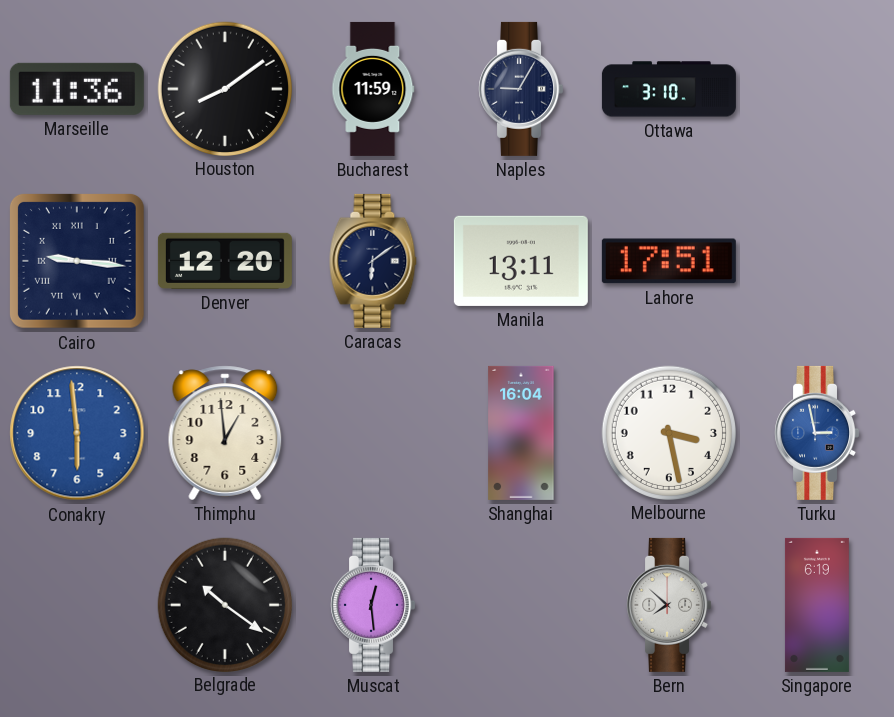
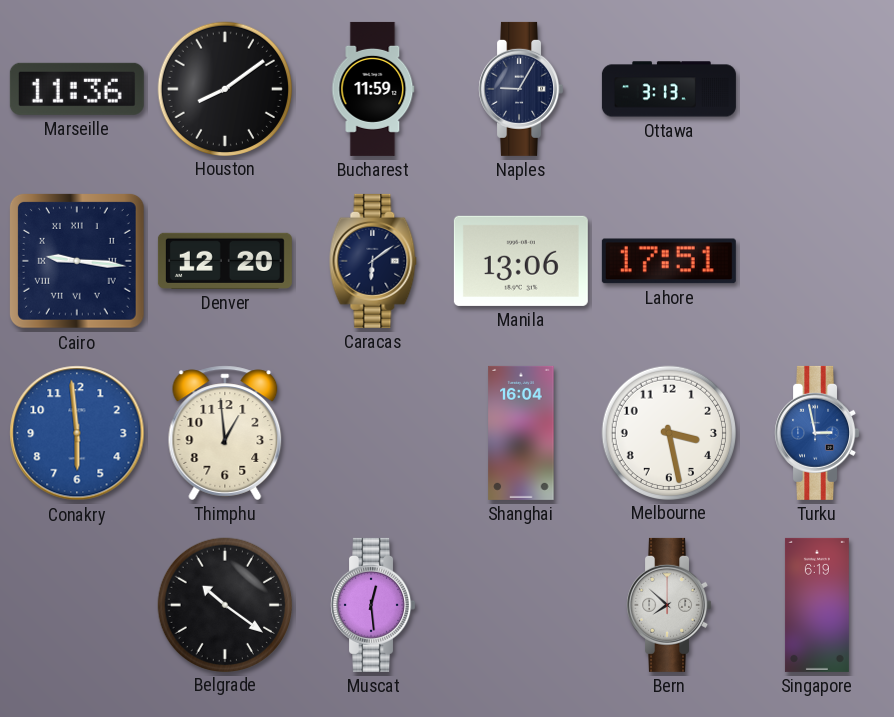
Ottawa: 3:10 -> 3:13
Manila: 13:11 -> 13:06
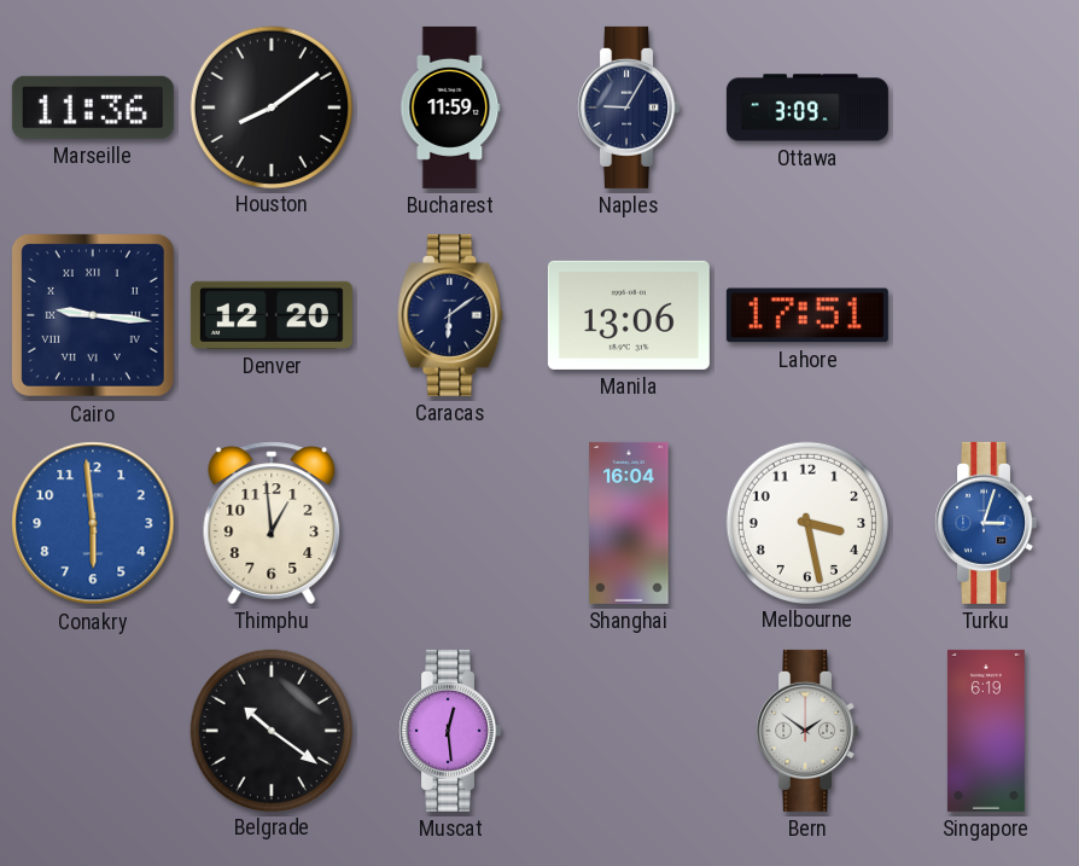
Ottawa: 3:13 -> 3:09
Turku: 2:58 -> 3:03
Bern: 7:52 -> 1:51
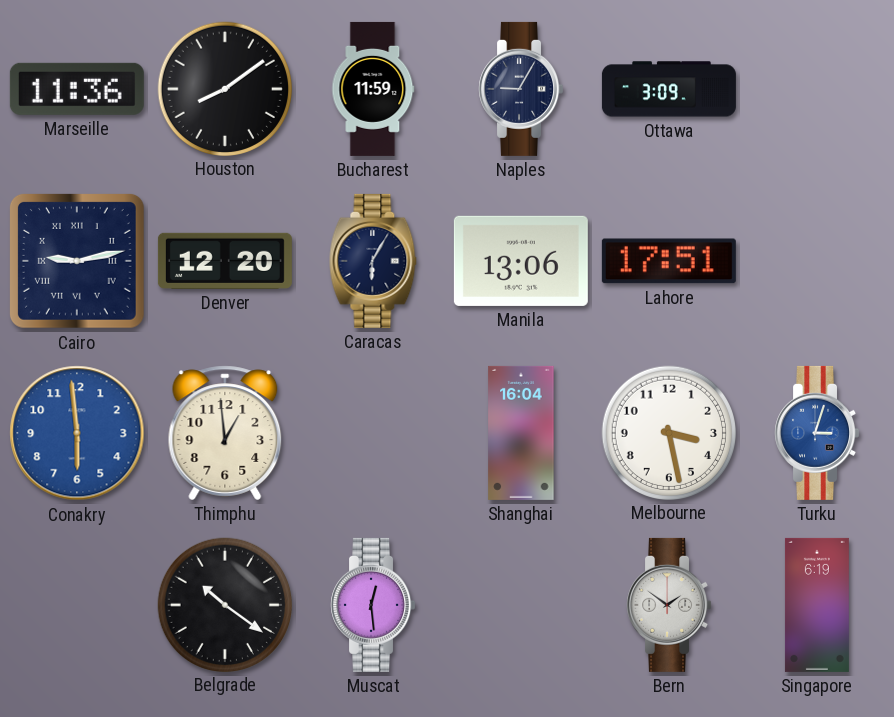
Cairo: 9:16 -> 9:13
Caracas: 6:09 -> 6:05
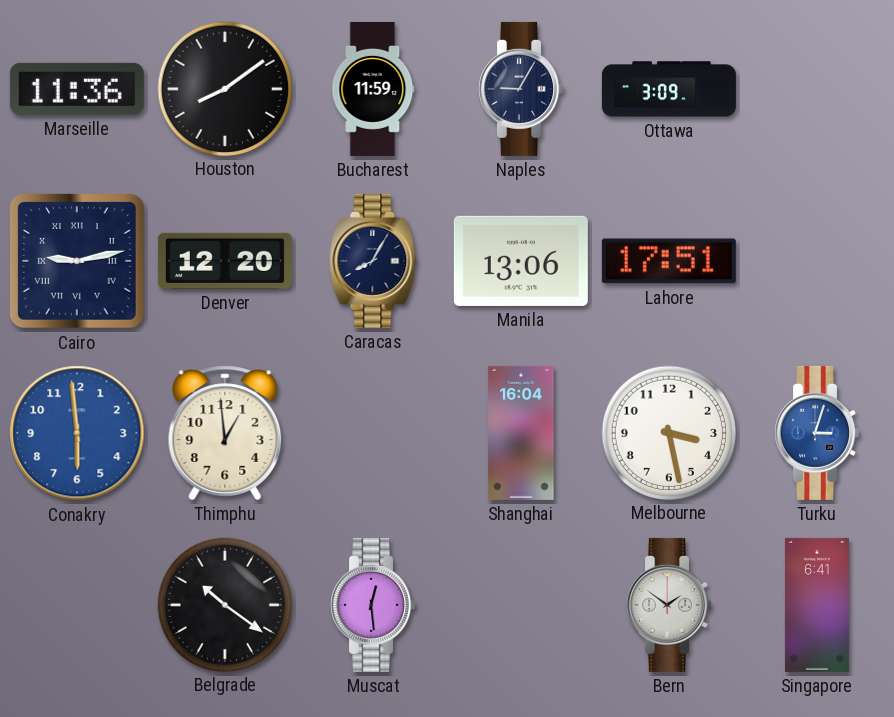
Caracas: 6:05 -> 8:05
Singapore: 6:19 -> 6:41
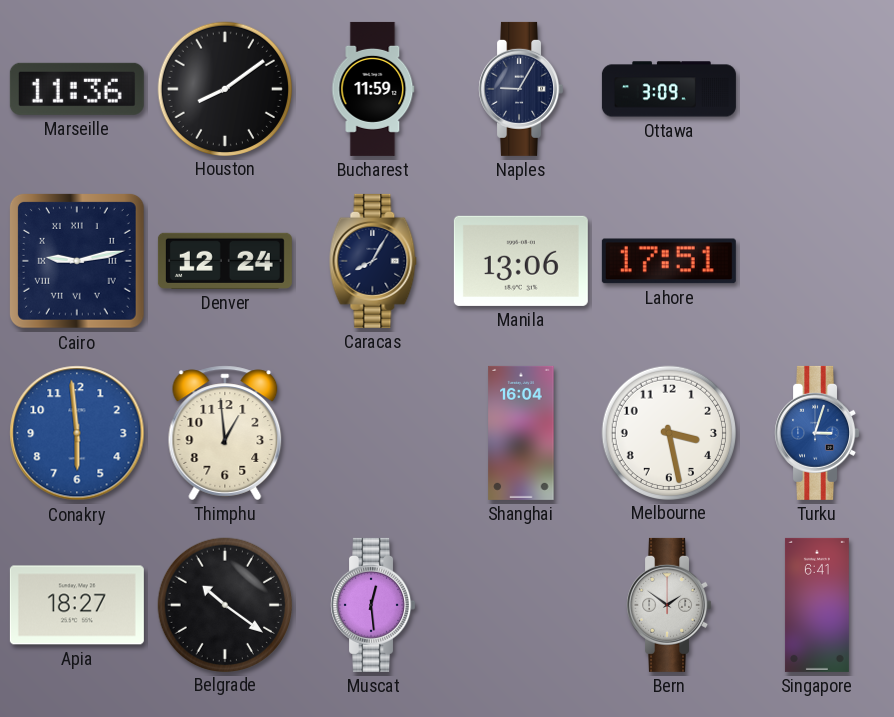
Denver: 12:20 -> 12:24
Apia: none -> 18:27
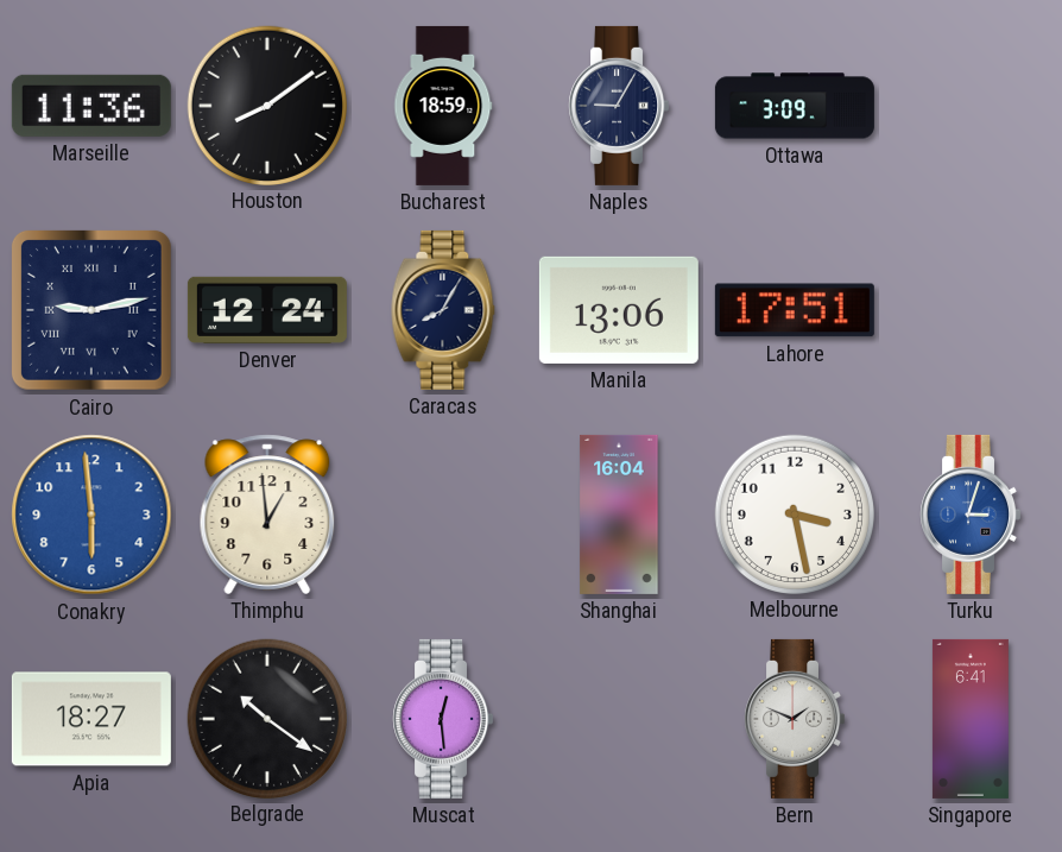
Bucharest: 11:59 -> 18:59
Bern: 1:51 -> 1:49
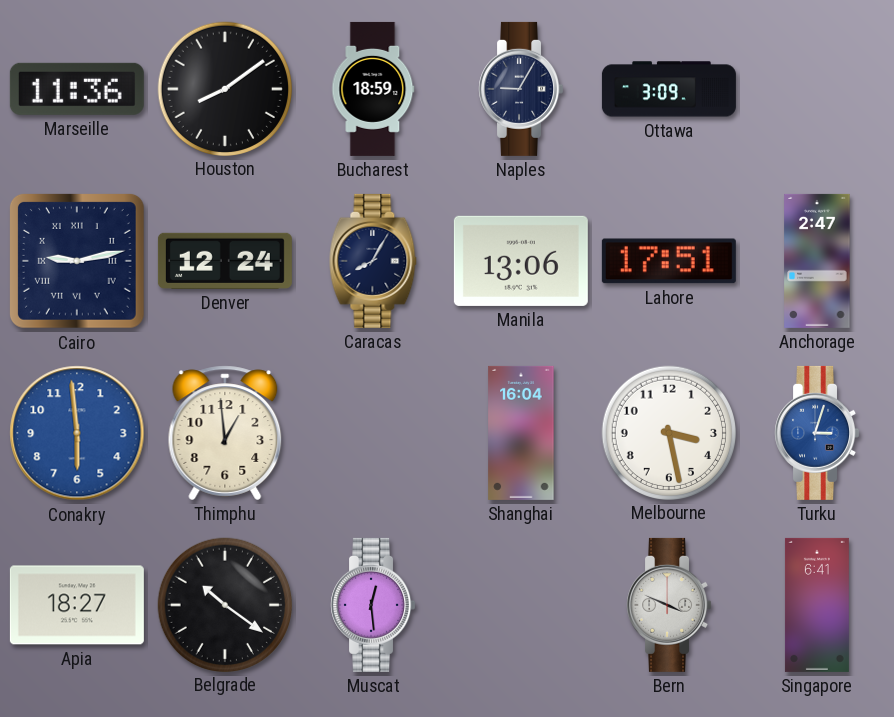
Anchorage: none -> 2:47
Bern: 1:49 -> 3:49
